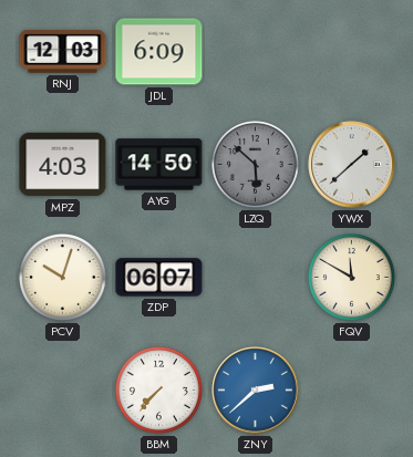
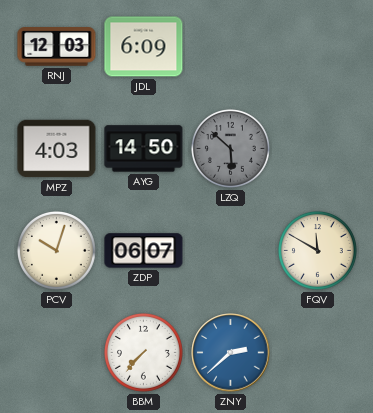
YWX: 1:38 -> none
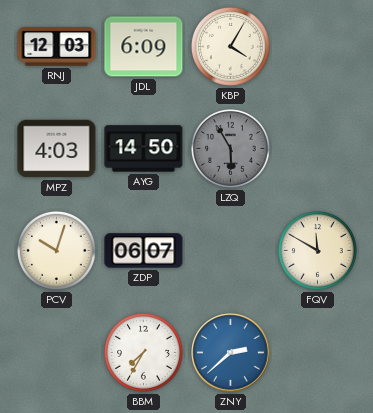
KBP: none -> 4:05
LZQ: 5:52 -> 5:55
BBM: 7:37 -> 7:35
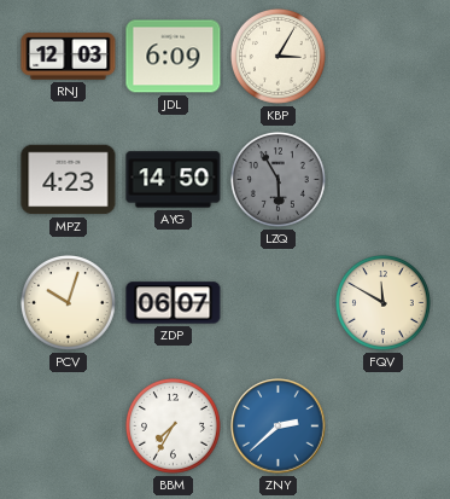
KBP: 4:05 -> 3:05
MPZ: 4:03 -> 4:23
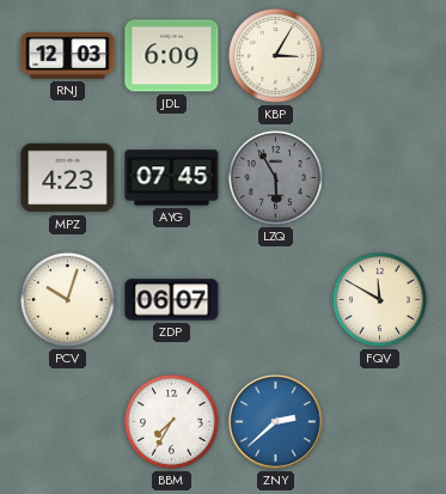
AYG: 14:50 -> 07:45
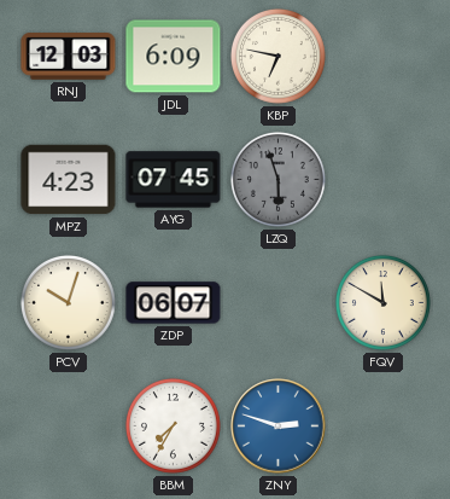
KBP: 3:05 -> 6:47
LZQ: 5:55 -> 5:57
ZNY: 2:38 -> 2:48
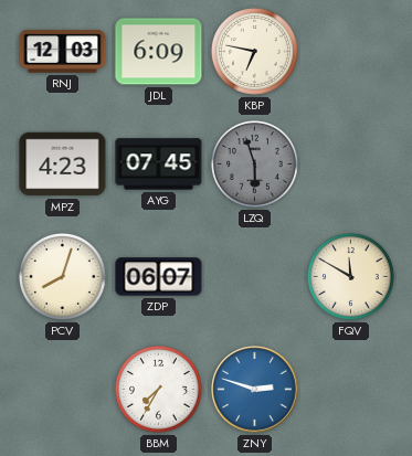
PCV: 10:03 -> 8:03
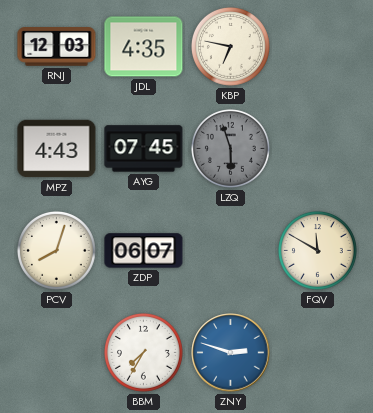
JDL: 6:09 -> 4:35
MPZ: 4:23 -> 4:43
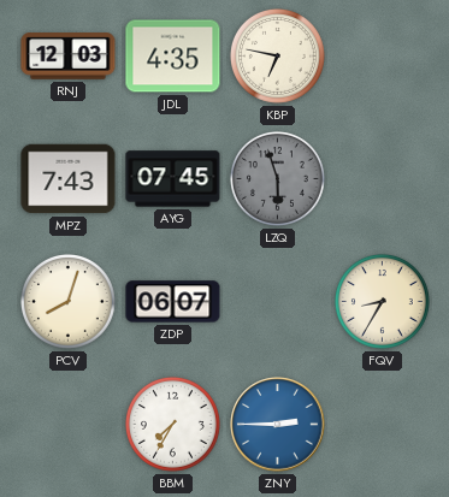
MPZ: 4:43 -> 7:43
FQV: 11:50 -> 8:35
ZNY: 2:48 -> 2:45
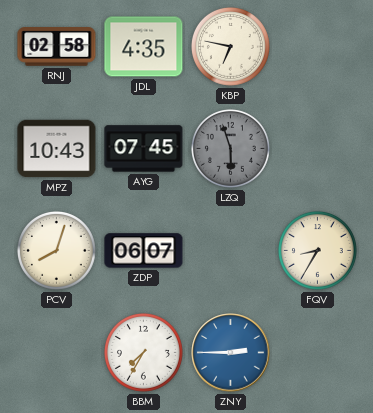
RNJ: 12:03 -> 02:58
MPZ: 7:43 -> 10:43
